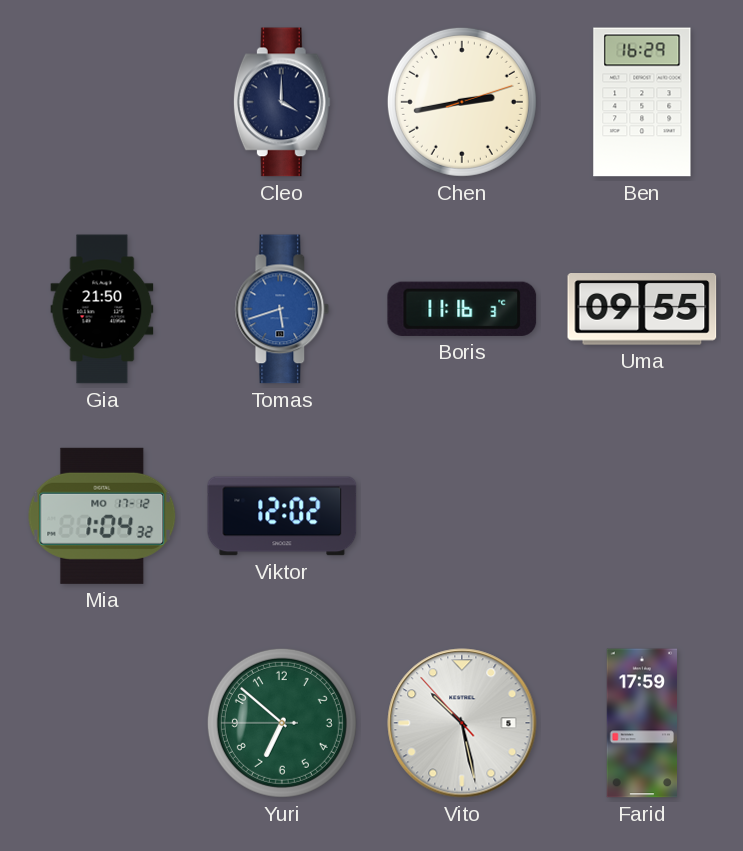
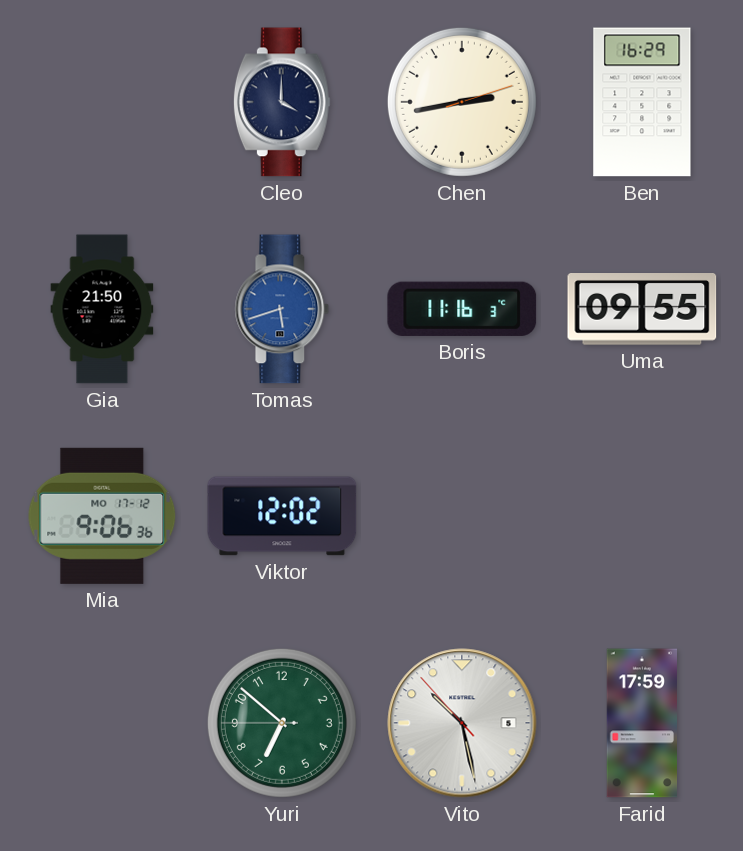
Mia: 1:04 -> 9:06
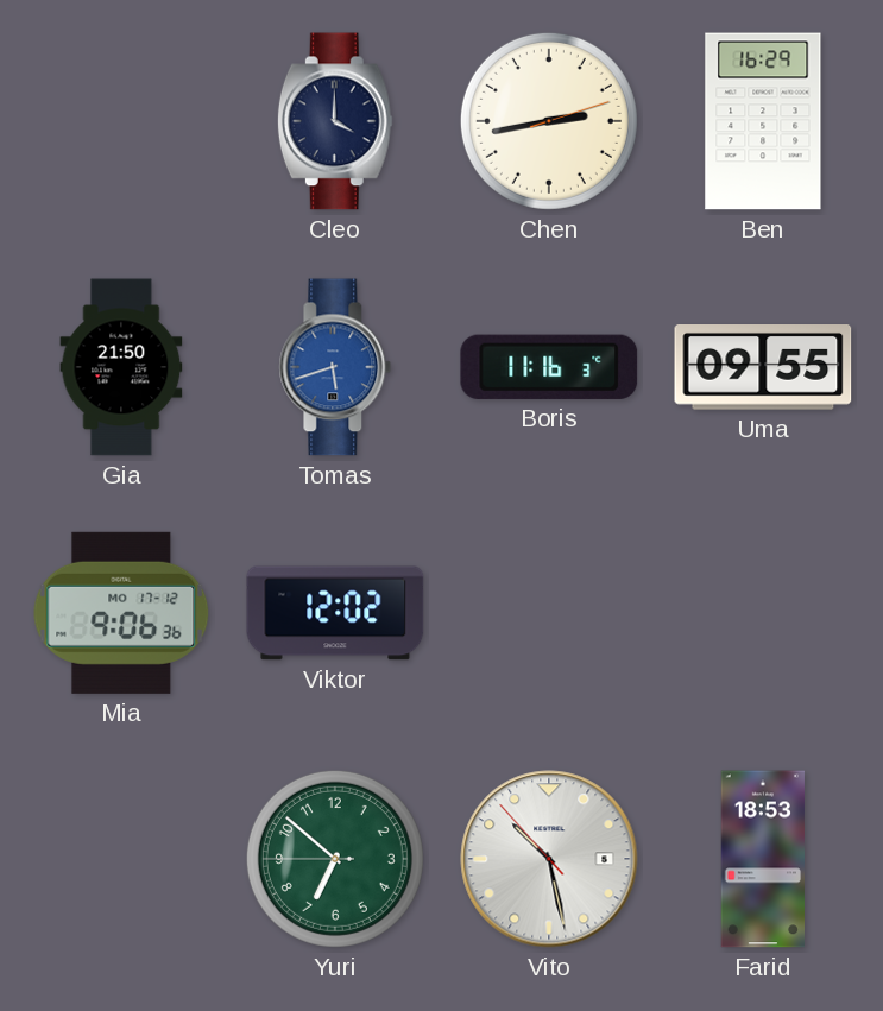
Farid: 17:59 -> 18:53
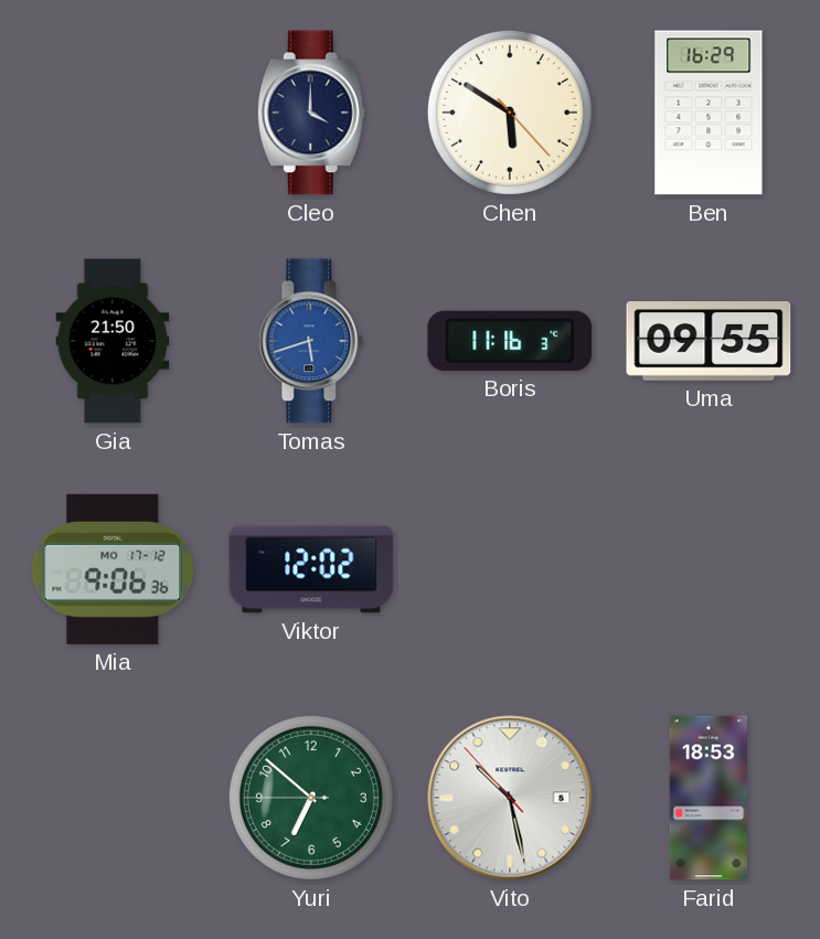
Chen: 2:43 -> 5:50
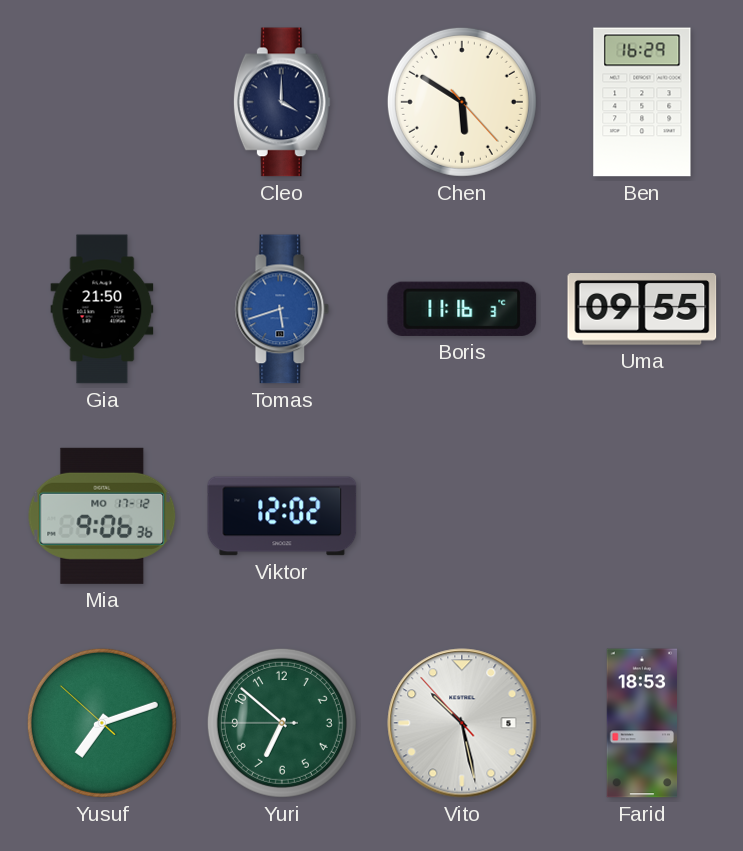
Yusuf: none -> 7:11
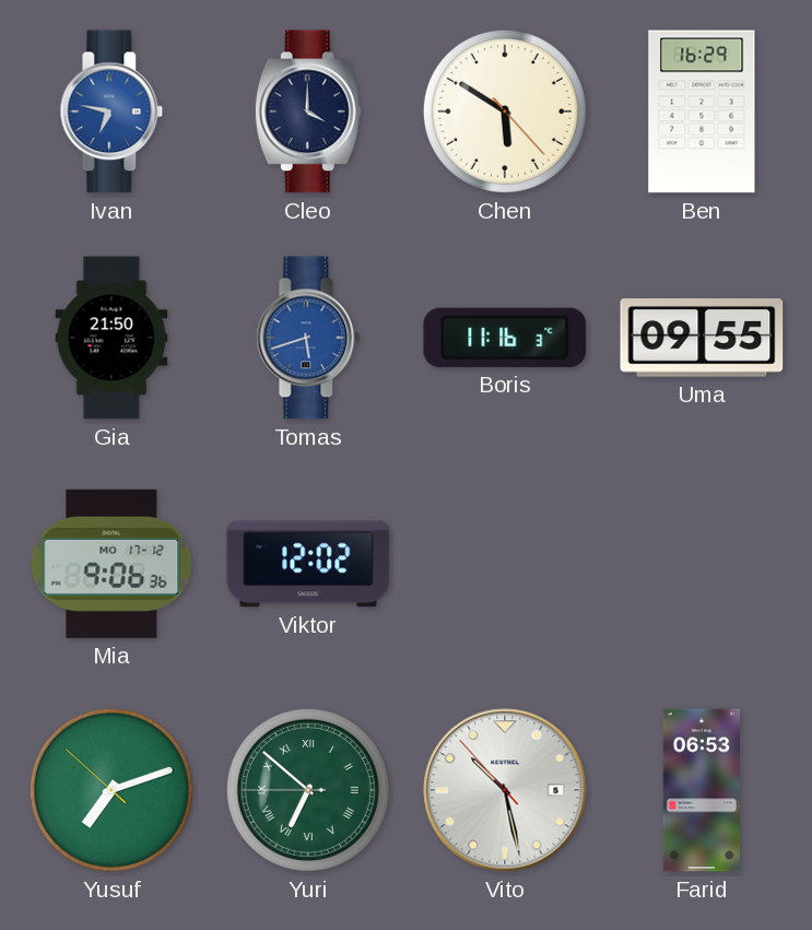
Ivan: none -> 6:47
Yuri numerals: Arabic -> Roman
Farid: 18:53 -> 06:53
